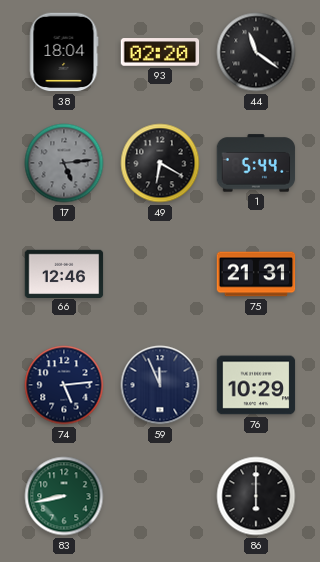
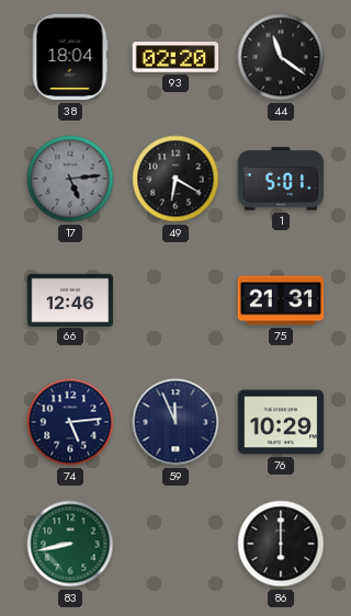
1: 5:44 -> 5:01
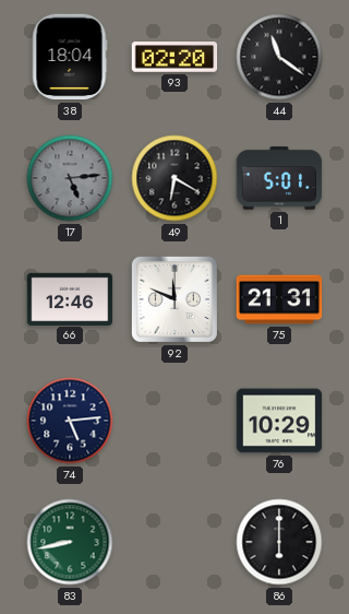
92: none -> 11:49
59: 11:56 -> none
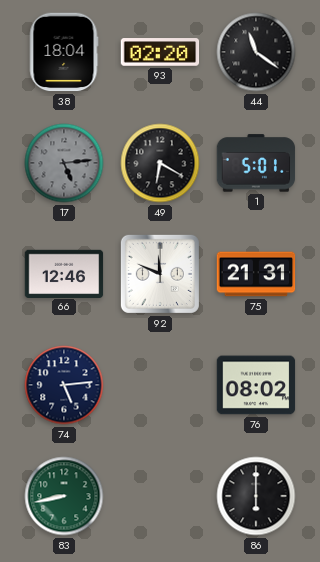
76: 10:29 -> 08:02
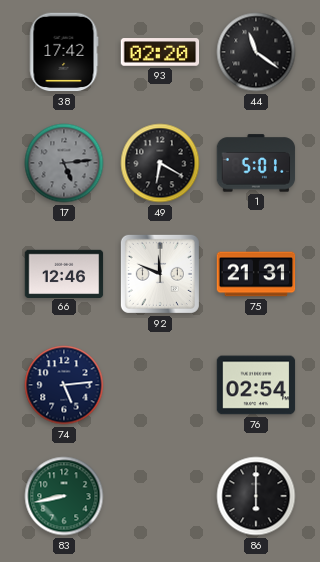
38: 18:04 -> 17:42
76: 08:02 -> 02:54
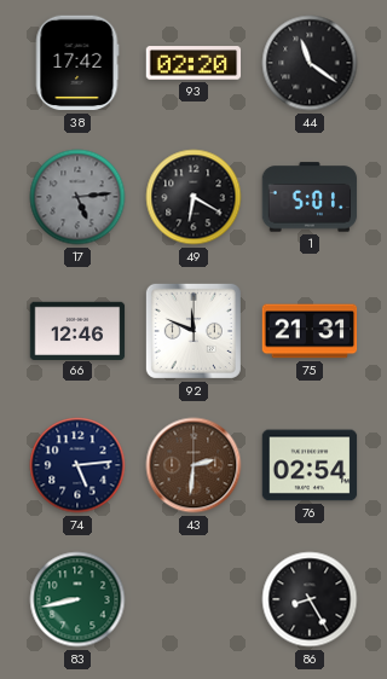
43: none -> 2:31
86: 6:00 -> 8:25
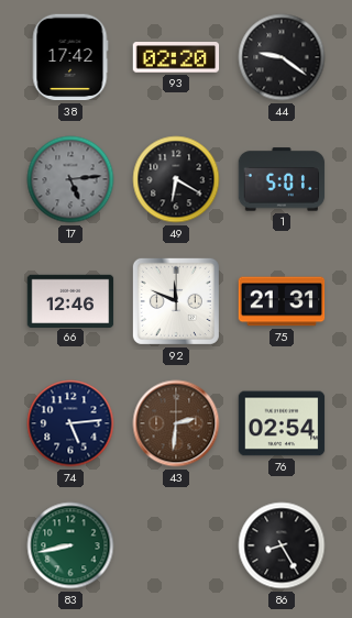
44: 11:21 -> 9:21
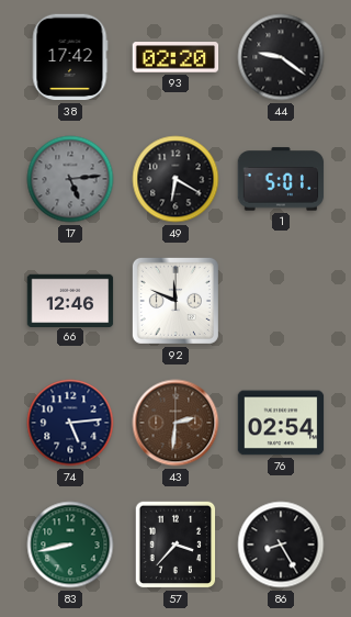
75: 21:31 -> none
57: none -> 3:37
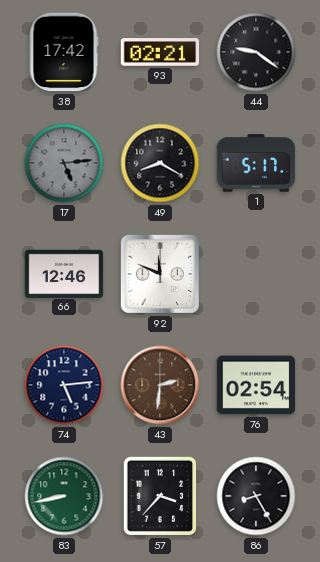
93: 02:20 -> 02:21
49: 6:20 -> 8:20
1: 5:01 -> 5:17
